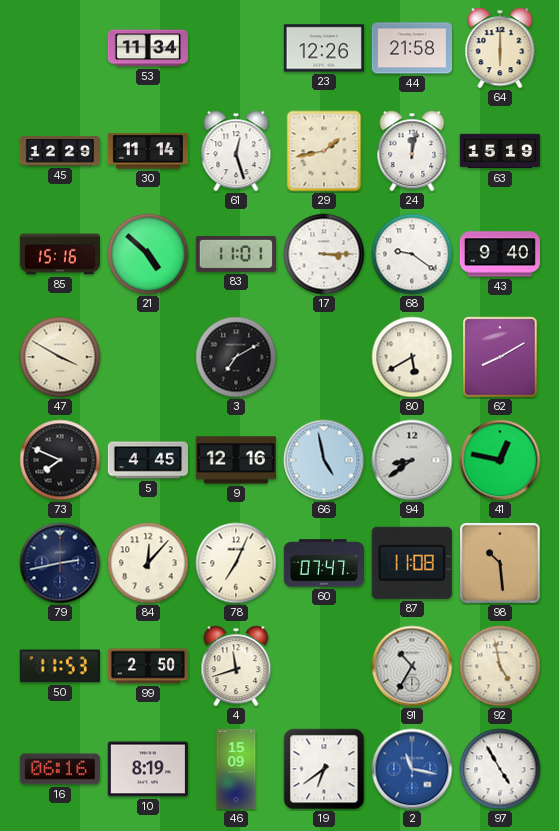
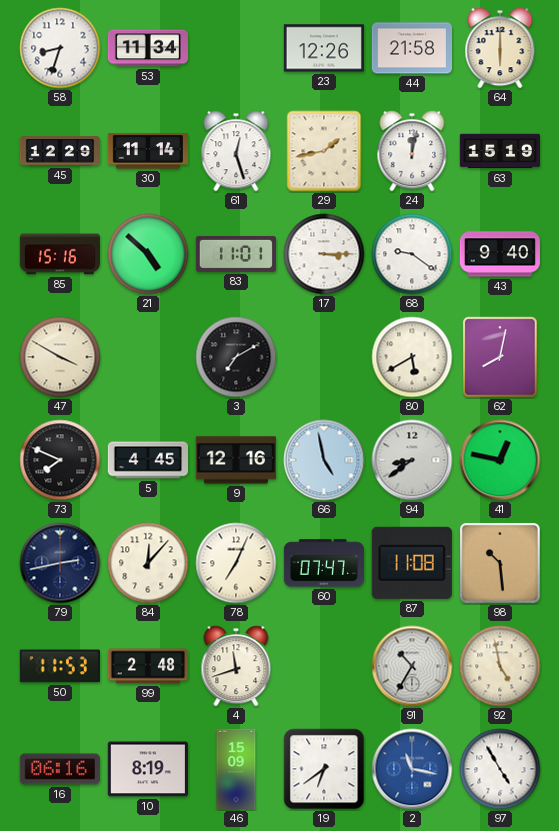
58: none -> 8:33
62: 8:10 -> 8:02
99: 2:50 -> 2:48
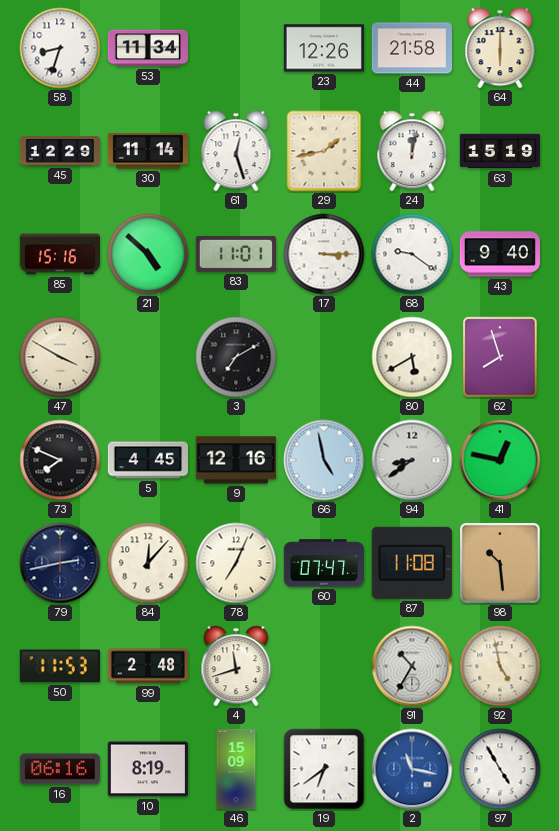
62: 8:02 -> 7:57
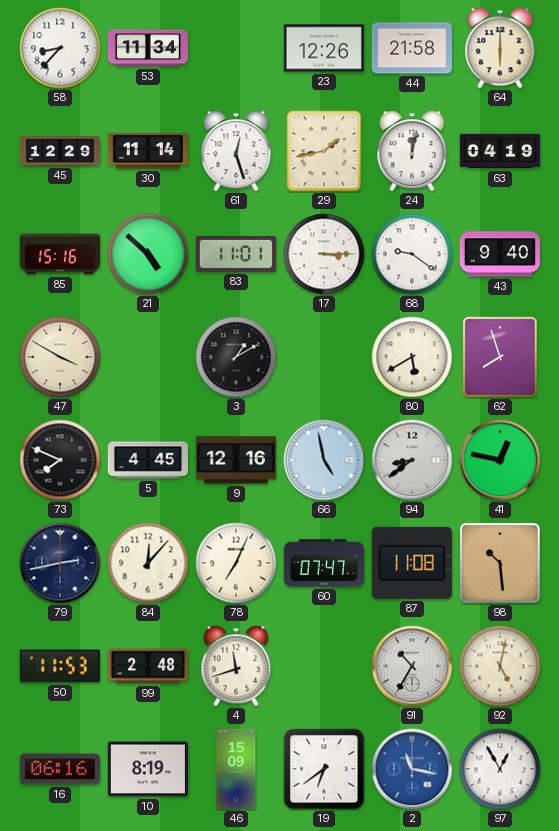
58: 8:33 -> 8:37
63: 15:19 -> 04:19
3: 7:10 -> 1:10
92: 4:58 -> 5:02
97: 4:55 -> 12:55
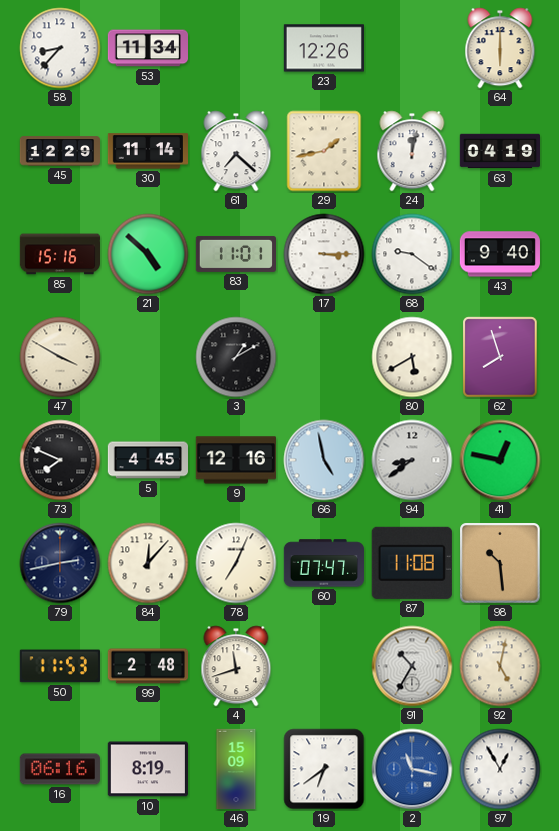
44: 21:58 -> none
61: 12:27 -> 7:22
